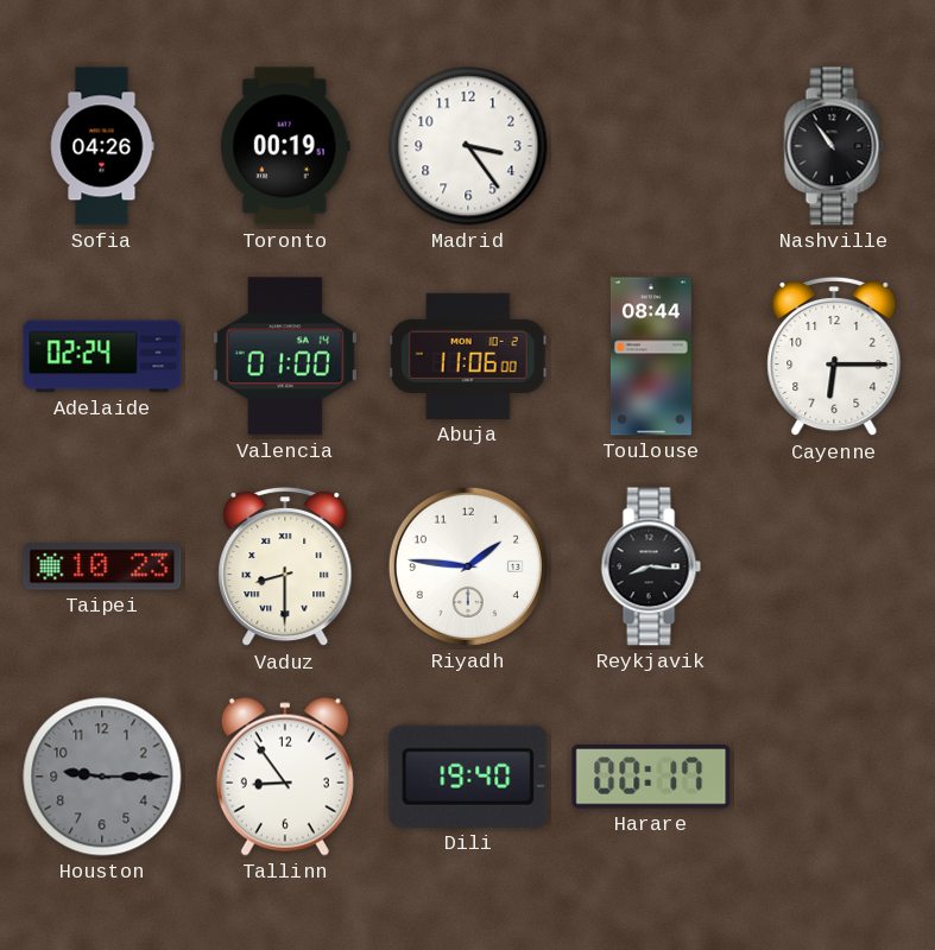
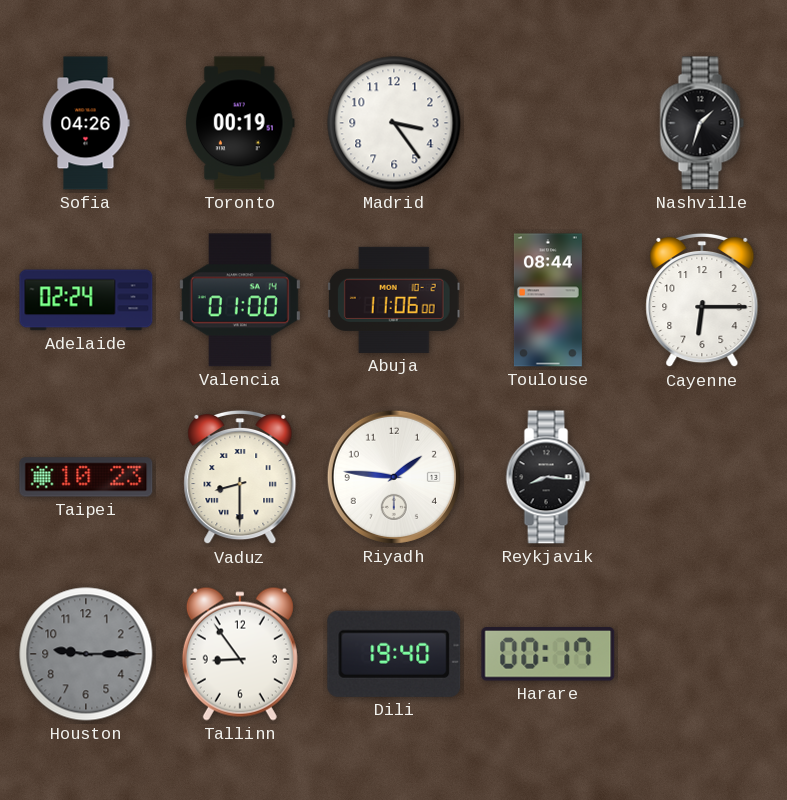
Nashville: 10:54 -> 1:33
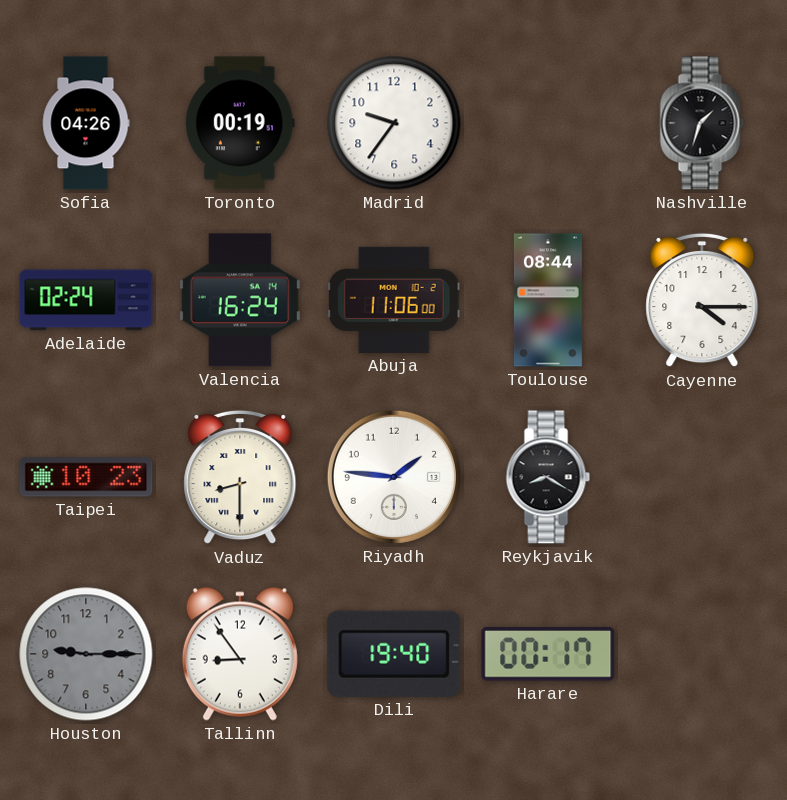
Madrid: 3:24 -> 9:36
Valencia: 01:00 -> 16:24
Cayenne: 6:15 -> 4:15
Reykjavik: 8:16 -> 8:20
